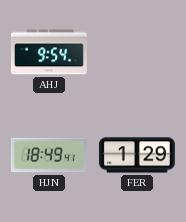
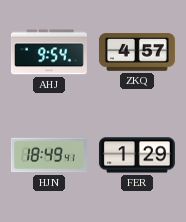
ZKQ: none -> 4:57
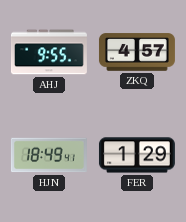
AHJ: 9:54 -> 9:55
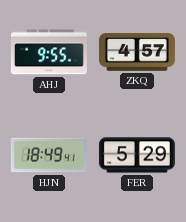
FER: 1:29 -> 5:29
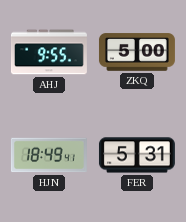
ZKQ: 4:57 -> 5:00
FER: 5:29 -> 5:31
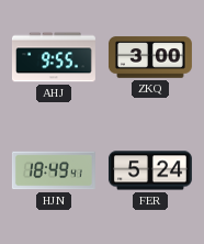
ZKQ: 5:00 -> 3:00
FER: 5:31 -> 5:24
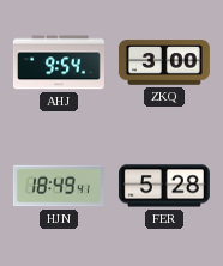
AHJ: 9:55 -> 9:54
FER: 5:24 -> 5:28
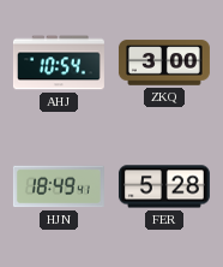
AHJ: 9:54 -> 10:54
